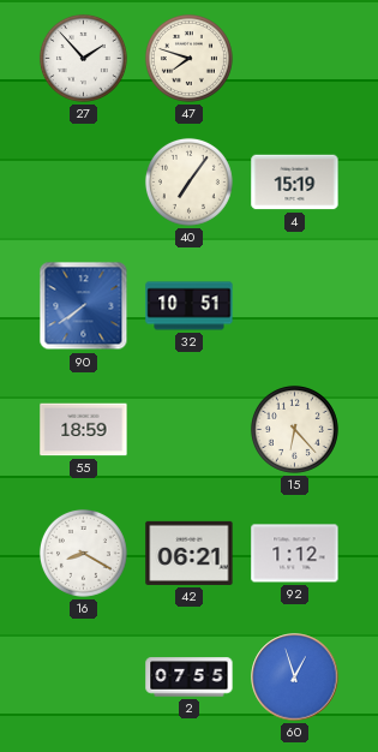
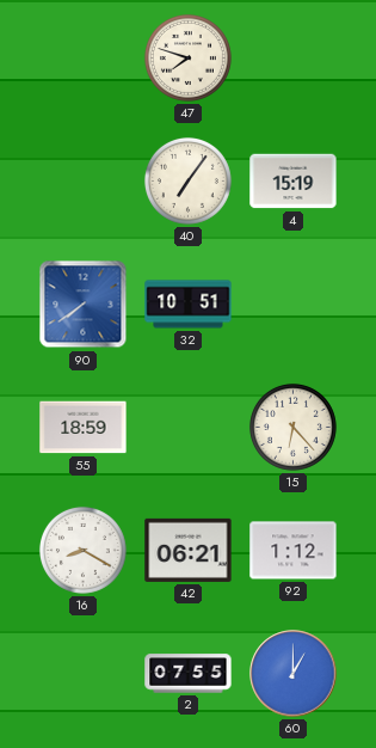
27: 1:53 -> none
60: 12:57 -> 1:00
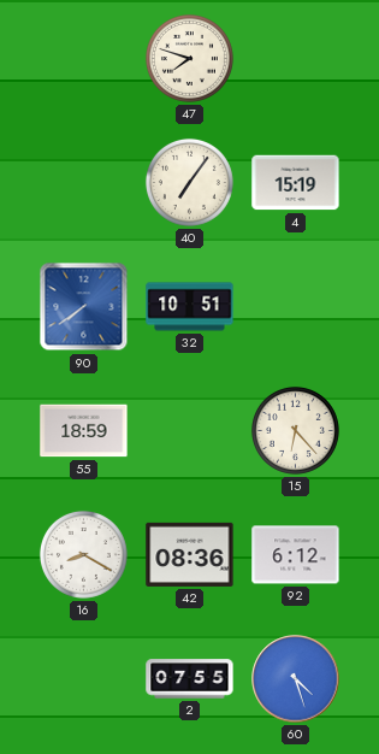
42: 06:21 -> 08:36
92: 1:12 -> 6:12
60: 1:00 -> 4:27
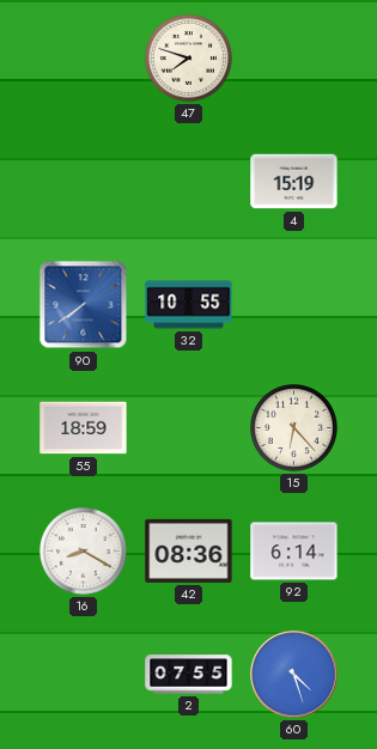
40: 7:06 -> none
32: 10:51 -> 10:55
92: 6:12 -> 6:14
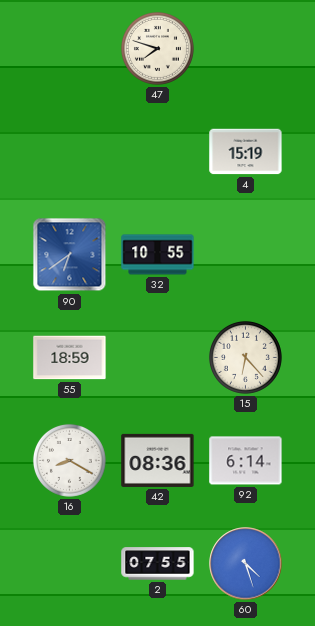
90: 7:39 -> 6:39
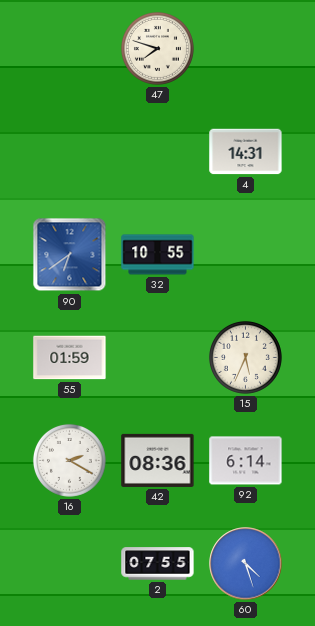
4: 15:19 -> 14:31
55: 18:59 -> 01:59
15: 6:23 -> 5:34
16: 8:20 -> 2:20
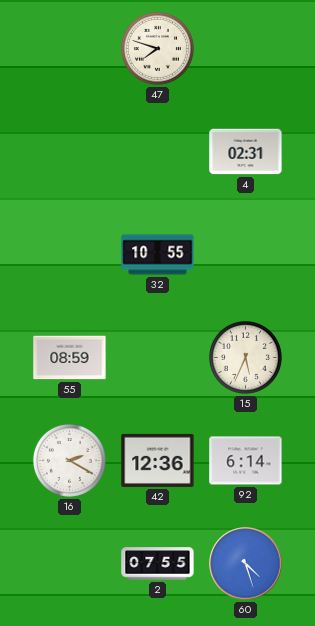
4: 14:31 -> 02:31
90: 6:39 -> none
55: 01:59 -> 08:59
42: 08:36 -> 12:36
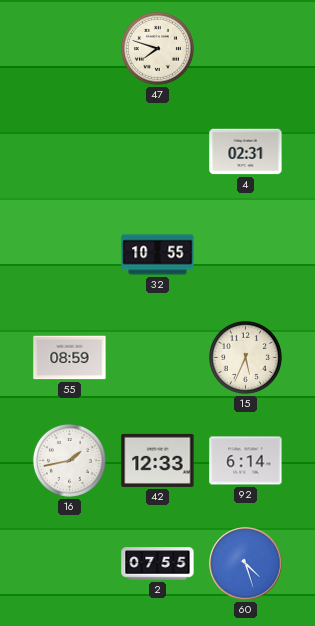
16: 2:20 -> 1:43
42: 12:36 -> 12:33
